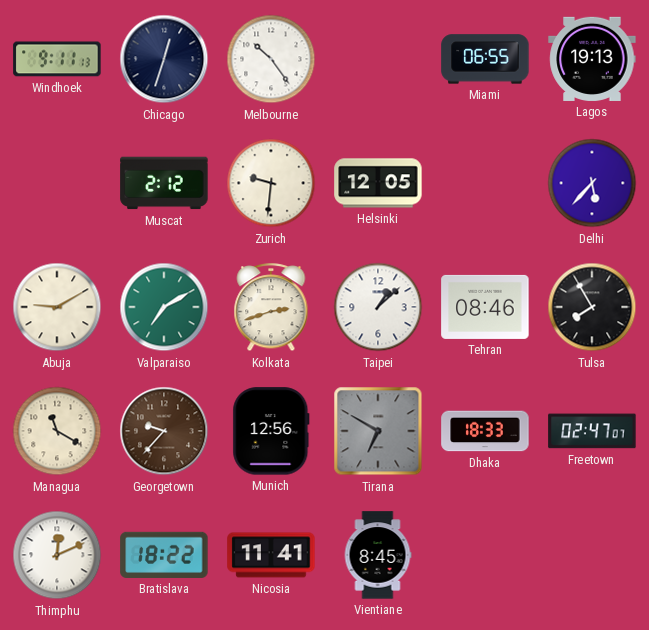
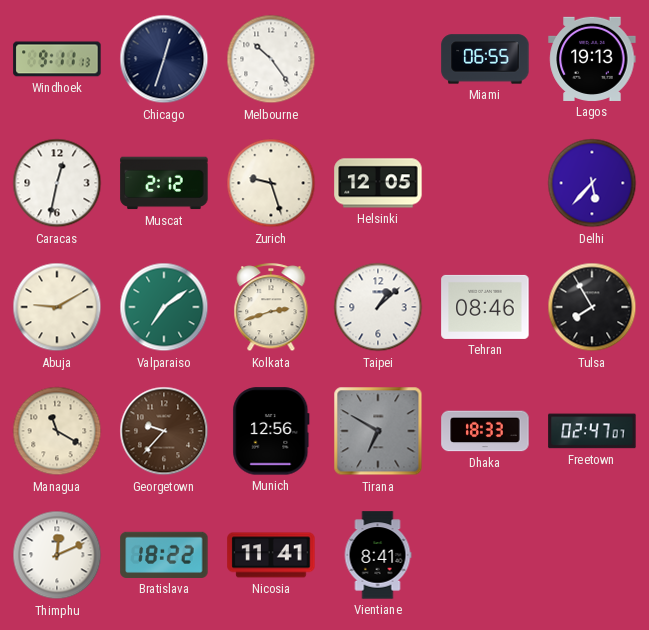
Caracas: none -> 12:32
Zurich: 9:31 -> 9:27
Valparaiso: 7:10 -> 7:09
Vientiane: 8:45 -> 8:41
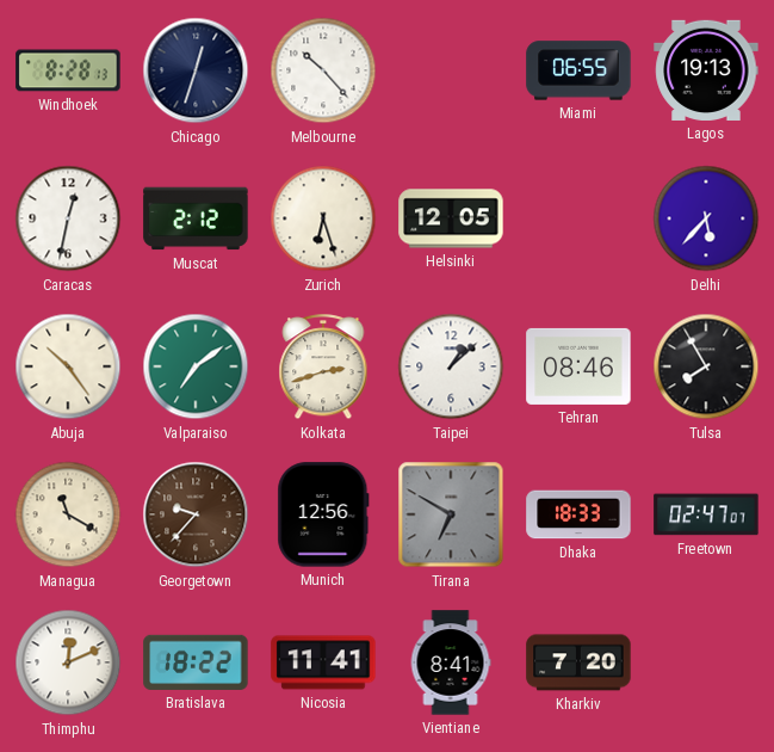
Windhoek: 9:11 -> 8:28
Melbourne: 10:24 -> 10:23
Zurich: 9:27 -> 6:27
Abuja: 9:10 -> 10:24
Kharkiv: none -> 7:20
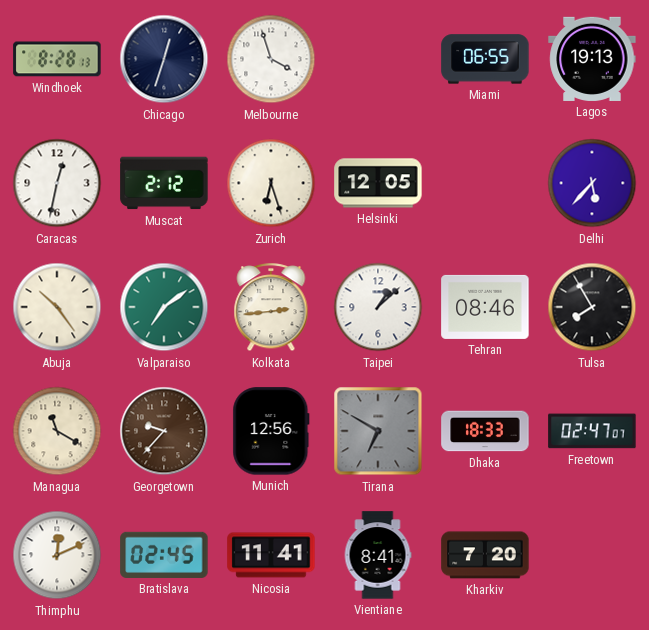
Melbourne: 10:23 -> 3:57
Kolkata: 2:42 -> 2:44
Bratislava: 18:22 -> 02:45
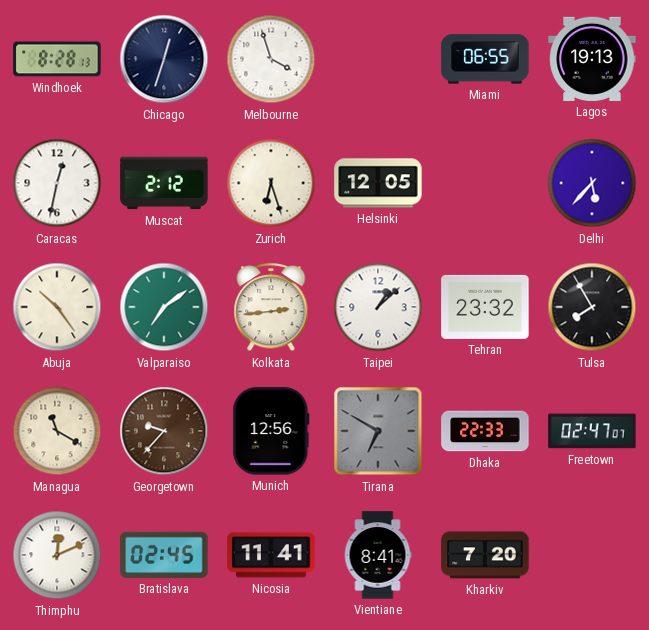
Tehran: 08:46 -> 23:32
Dhaka: 18:33 -> 22:33
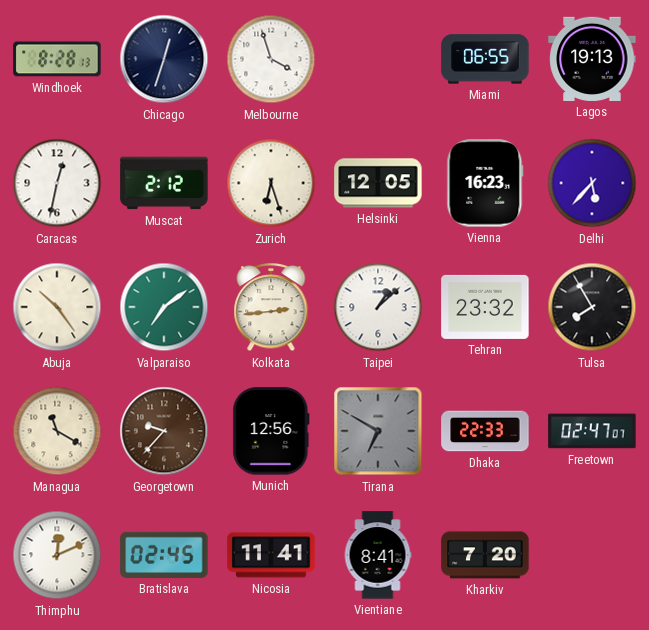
Vienna: none -> 16:23
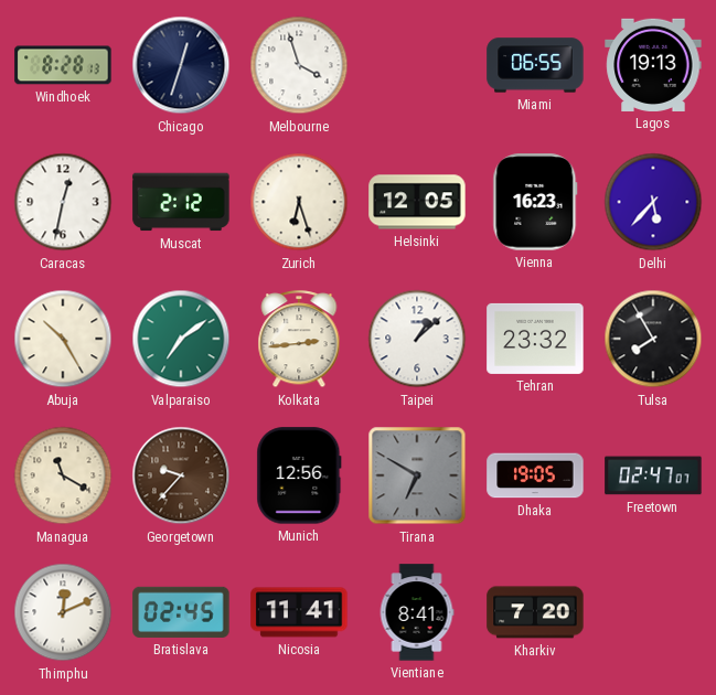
Abuja: 10:24 -> 10:25
Dhaka: 22:33 -> 19:05
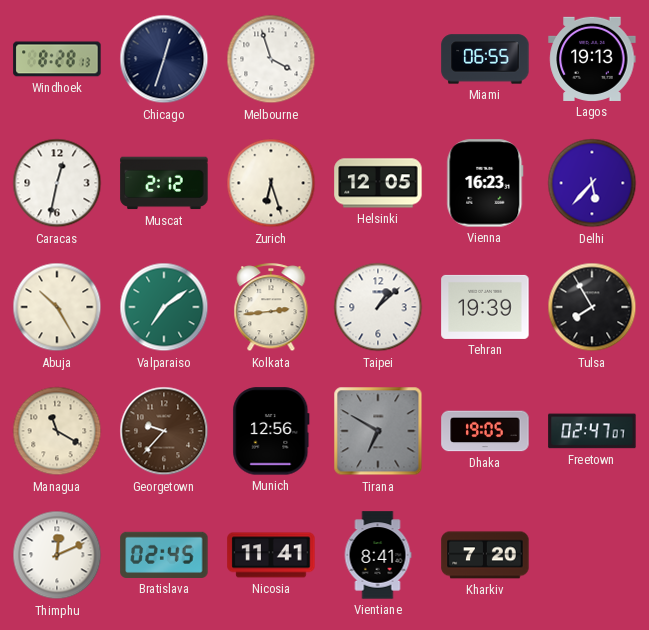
Tehran: 23:32 -> 19:39
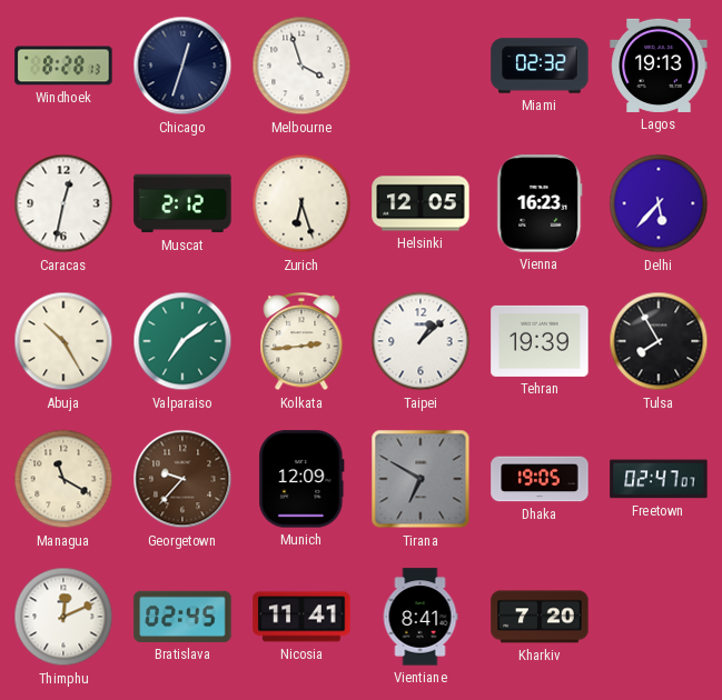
Miami: 06:55 -> 02:32
Munich: 12:56 -> 12:09
